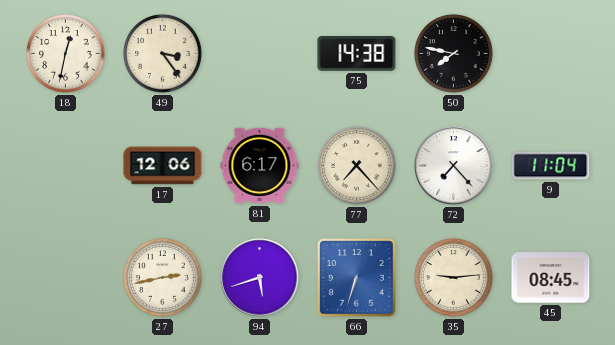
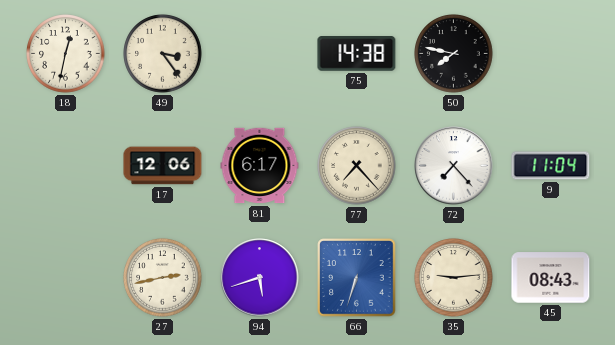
45: 08:45 -> 08:43
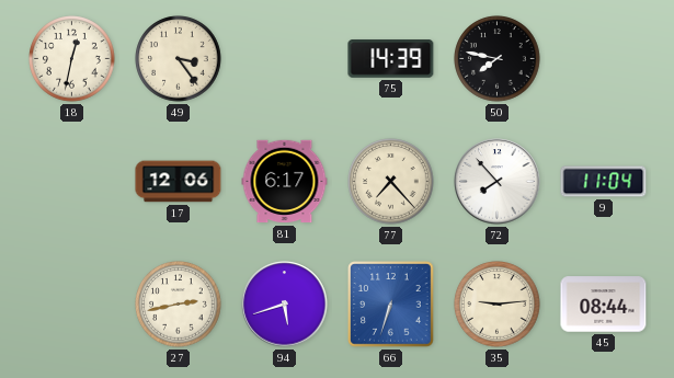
75: 14:38 -> 14:39
72: 7:23 -> 7:53
45: 08:43 -> 08:44
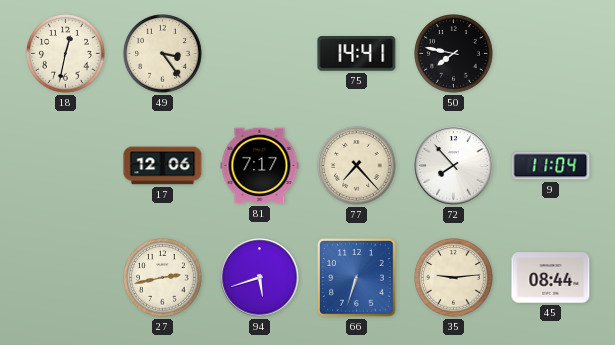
75: 14:39 -> 14:41
81: 6:17 -> 7:17
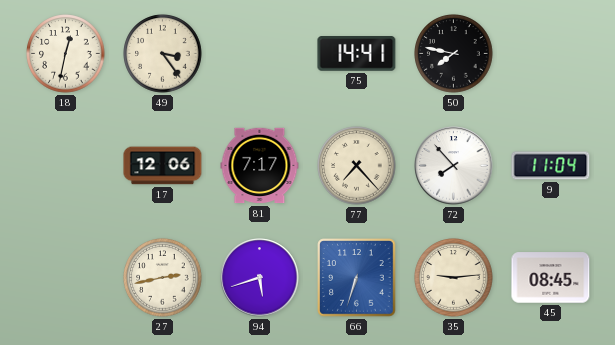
45: 08:44 -> 08:45
